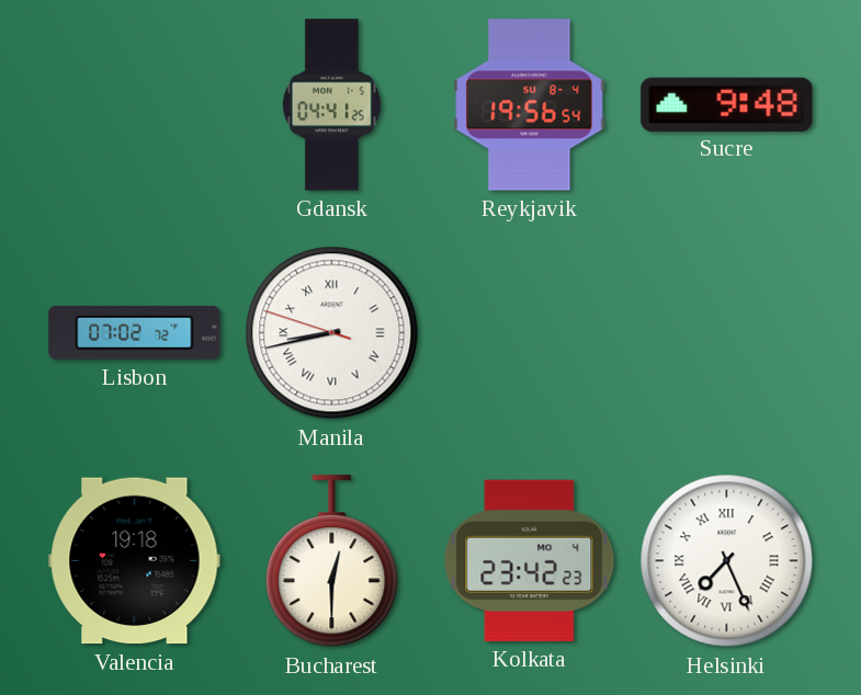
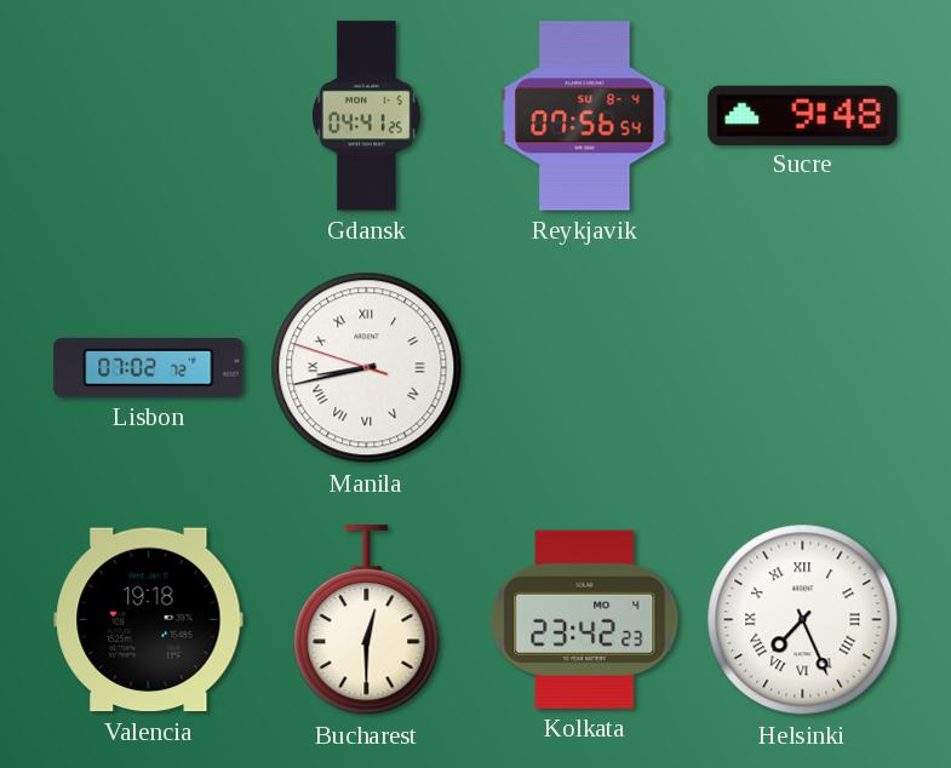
Reykjavik: 19:56 -> 07:56
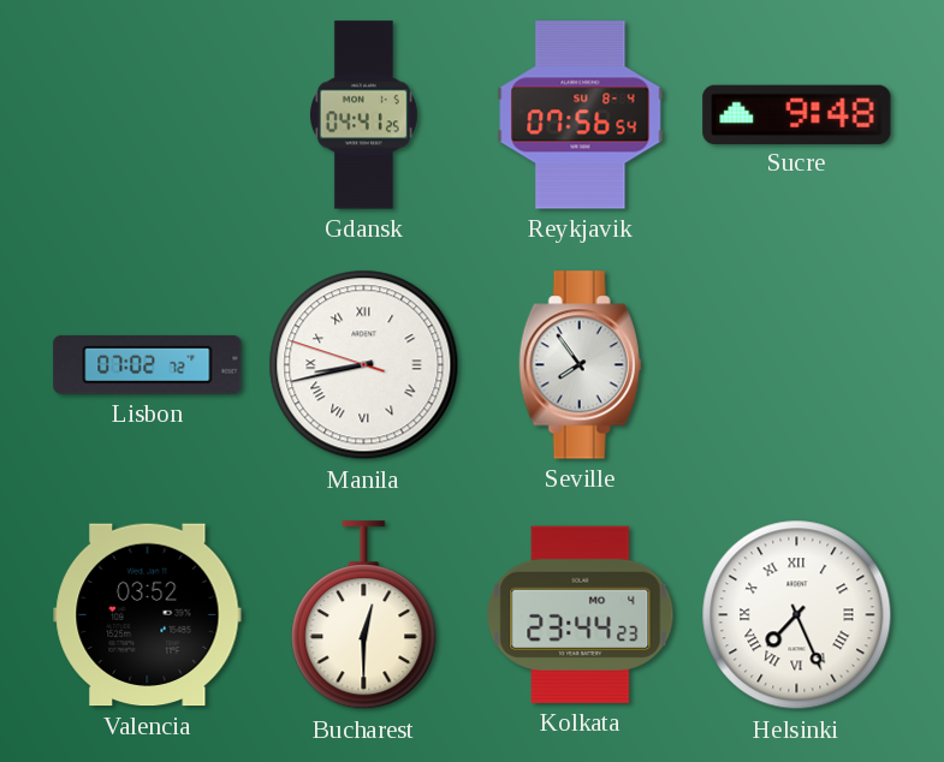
Seville: none -> 7:54
Valencia: 19:18 -> 03:52
Kolkata: 23:42 -> 23:44
